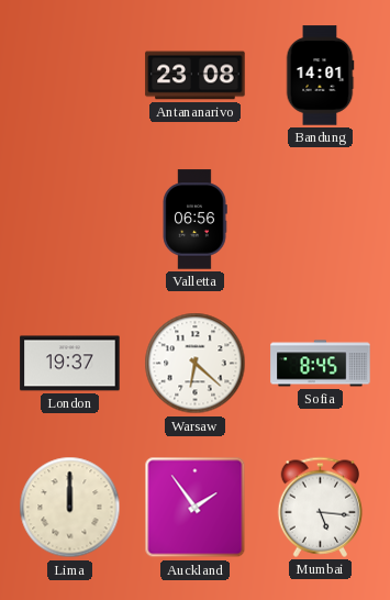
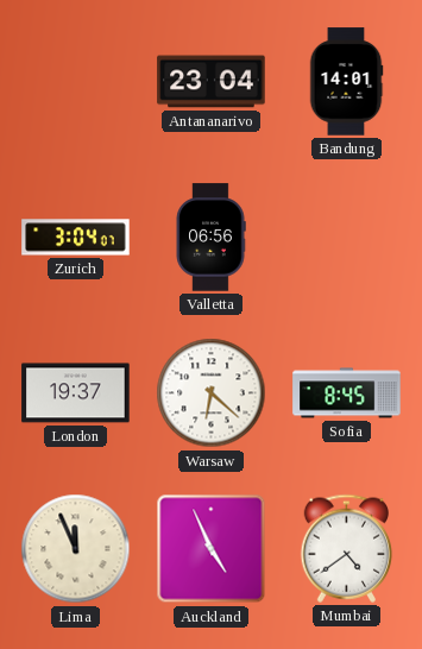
Antananarivo: 23:08 -> 23:04
Zurich: none -> 3:04
Lima: 12:00 -> 11:56
Auckland: 1:54 -> 4:56
Mumbai: 5:16 -> 4:39
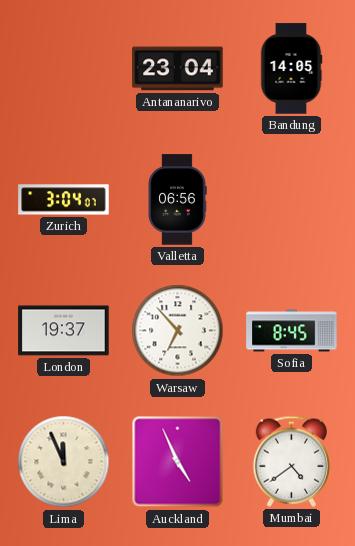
Bandung: 14:01 -> 14:05
Warsaw: 6:22 -> 6:53
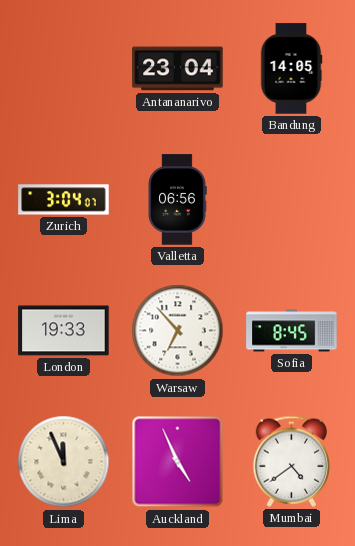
London: 19:37 -> 19:33
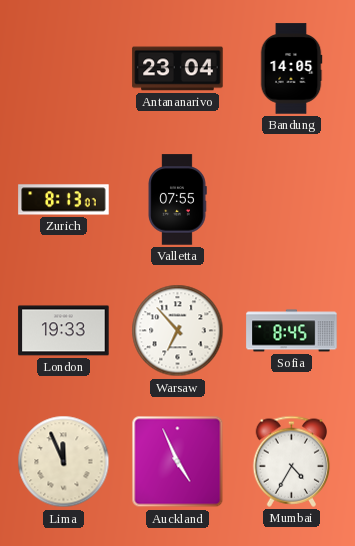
Zurich: 3:04 -> 8:13
Valletta: 06:56 -> 07:55
Mumbai: 4:39 -> 4:35
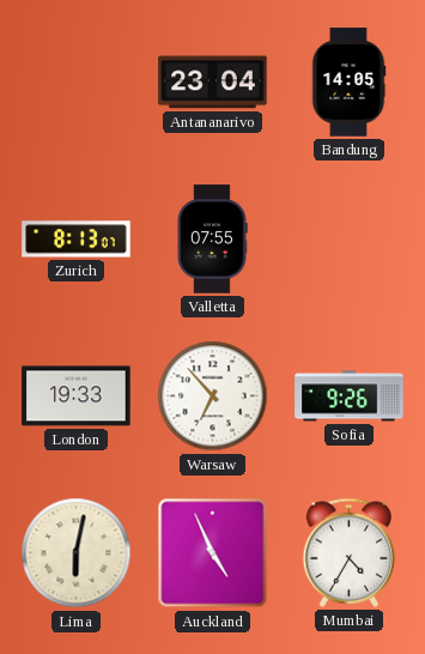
Sofia: 8:45 -> 9:26
Lima: 11:56 -> 6:02
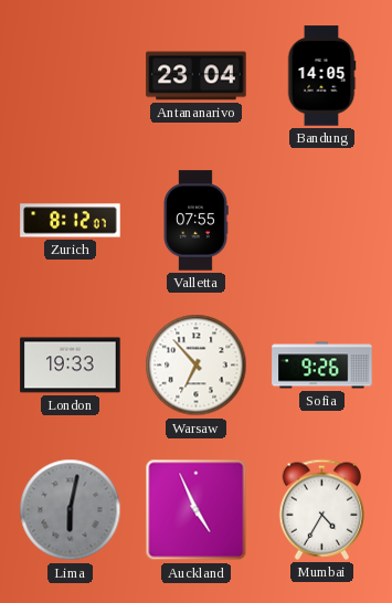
Zurich: 8:13 -> 8:12
Lima dial: cream -> grey
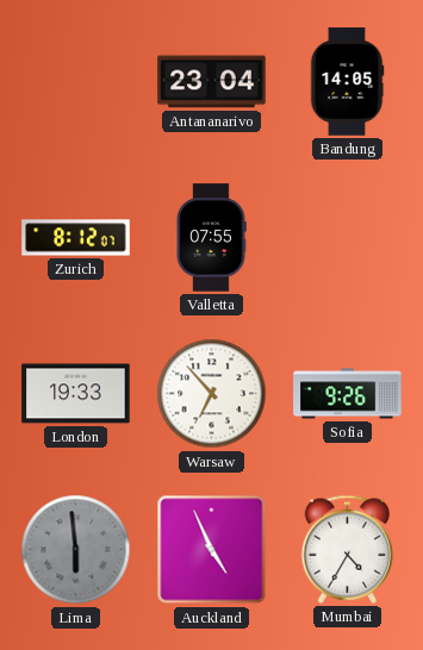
Lima: 6:02 -> 5:59
